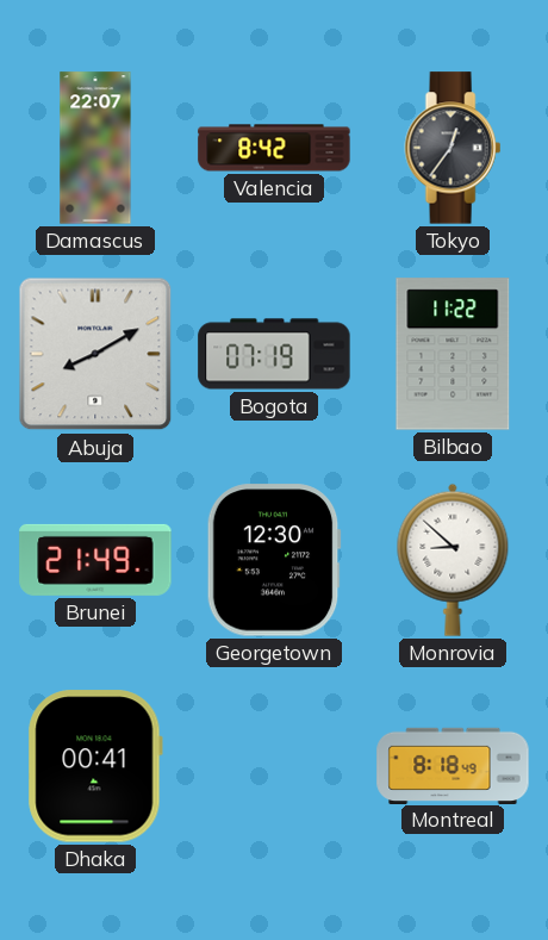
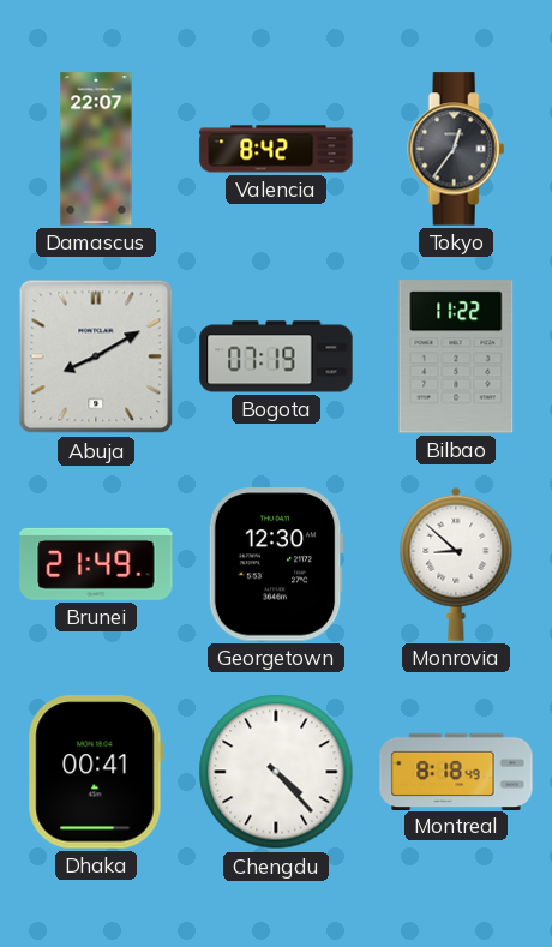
Chengdu: none -> 4:23
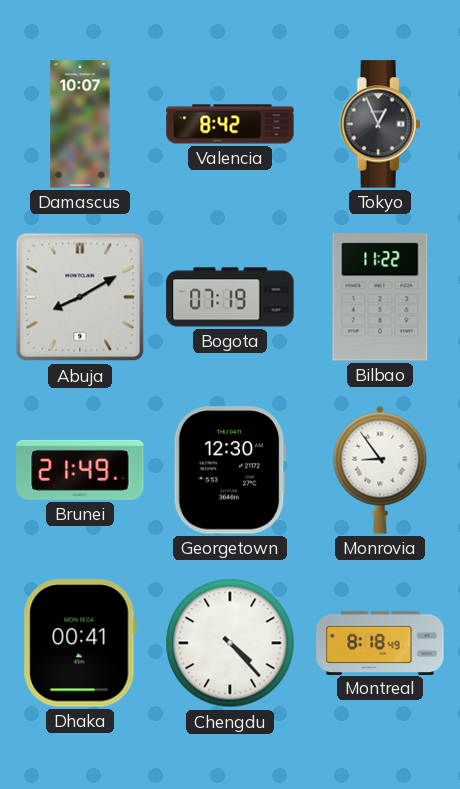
Damascus: 22:07 -> 10:07
Tokyo: 12:36 -> 12:56
Monrovia: 8:52 -> 8:54
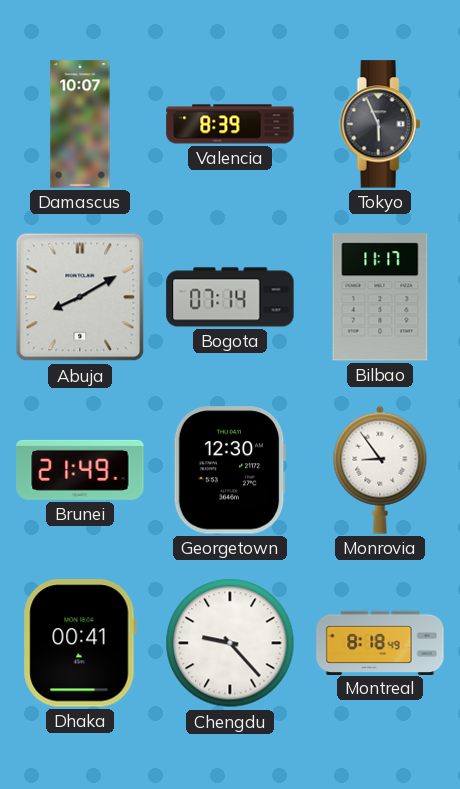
Valencia: 8:42 -> 8:39
Tokyo: 12:56 -> 5:56
Bogota: 07:19 -> 07:14
Bilbao: 11:22 -> 11:17
Chengdu: 4:23 -> 9:23
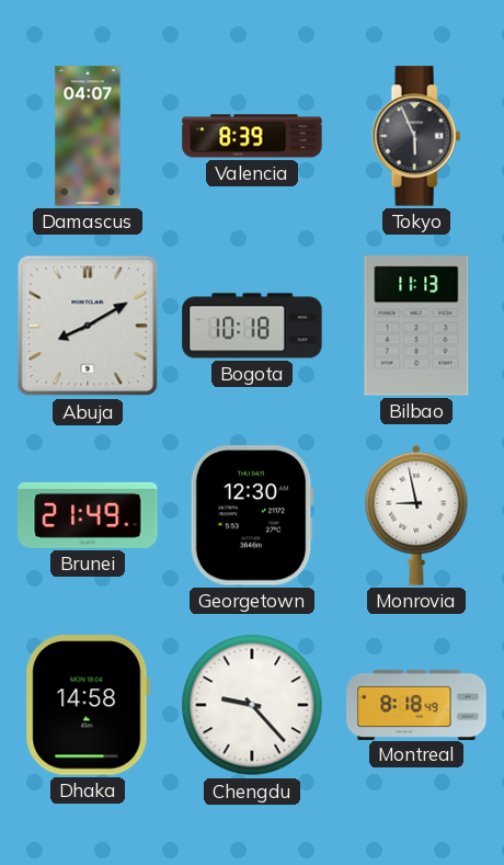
Damascus: 10:07 -> 04:07
Bogota: 07:14 -> 10:18
Bilbao: 11:17 -> 11:13
Monrovia: 8:54 -> 8:58
Dhaka: 00:41 -> 14:58
